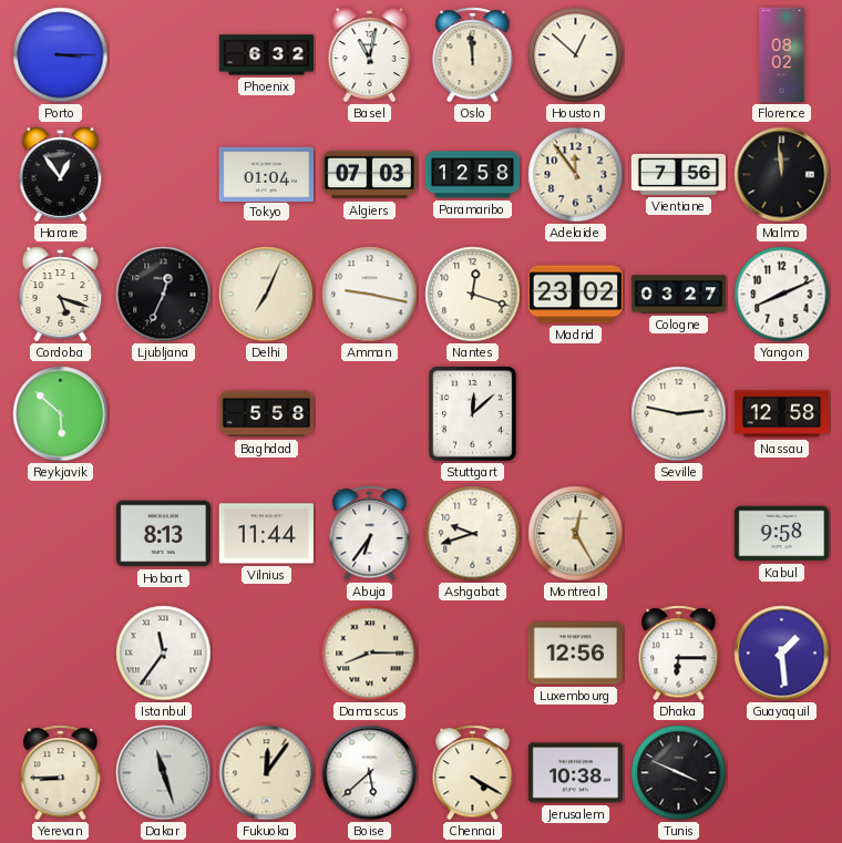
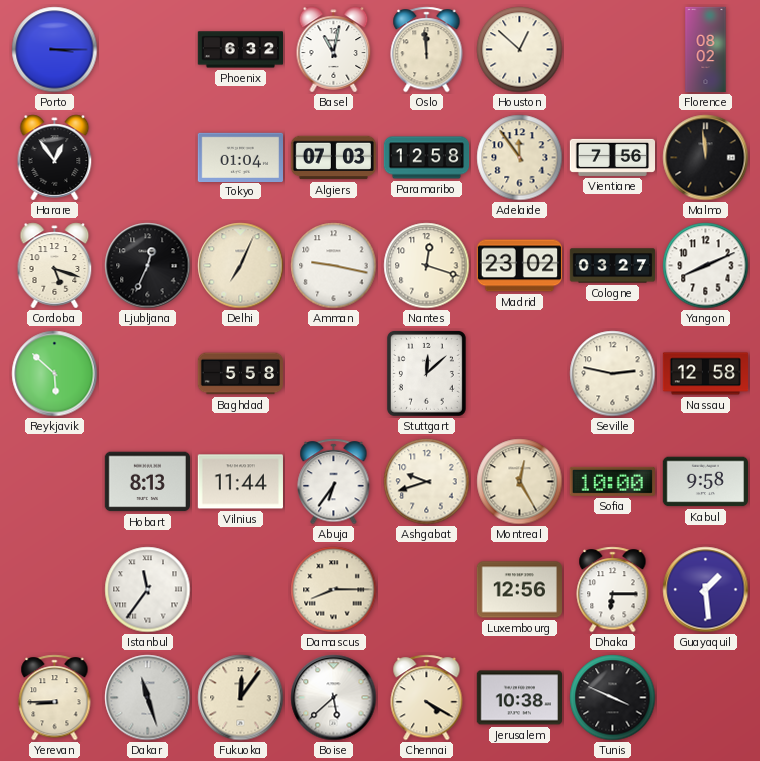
Sofia: none -> 10:00
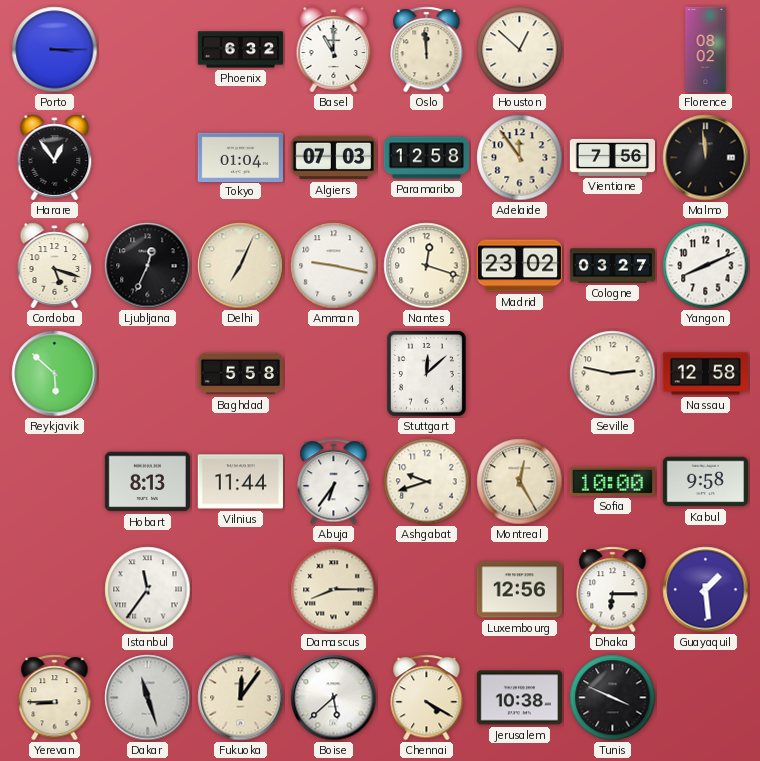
Basel: 11:02 -> 11:00
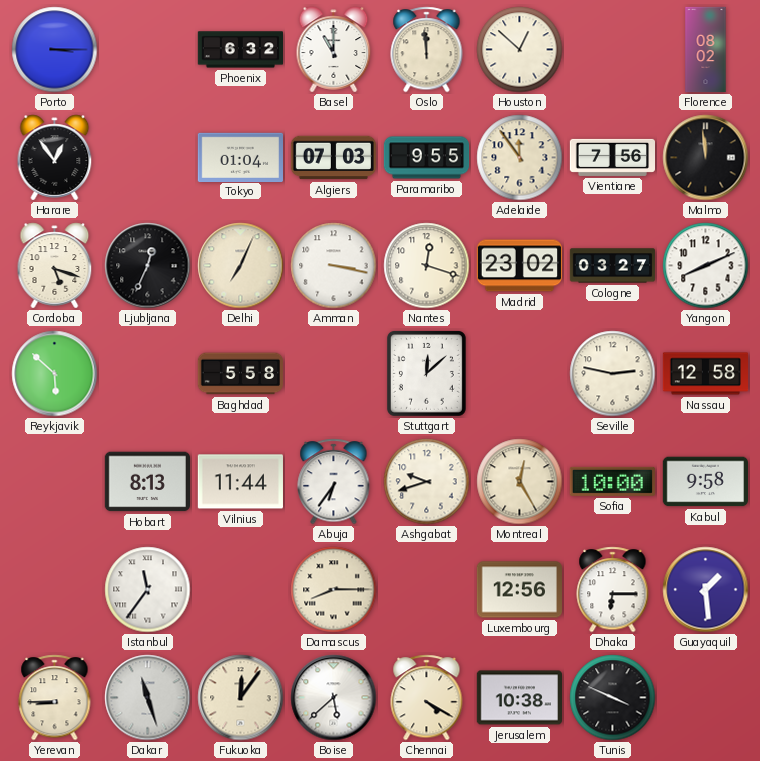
Paramaribo: 12:58 -> 9:55
Amman: 9:17 -> 3:17
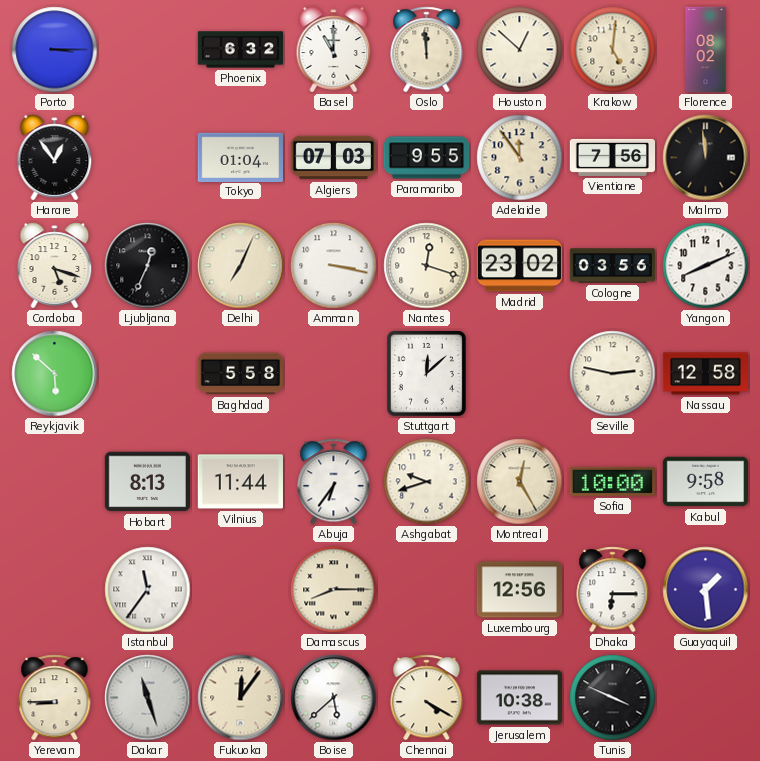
Krakow: none -> 5:01
Cologne: 03:27 -> 03:56
